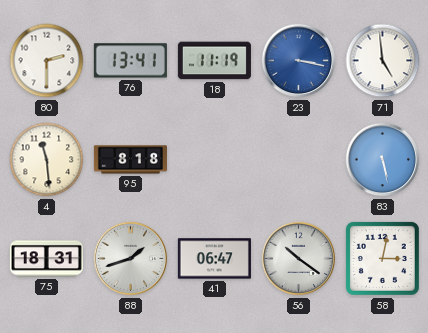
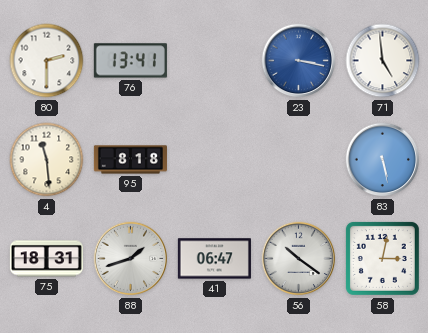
18: 11:19 -> none
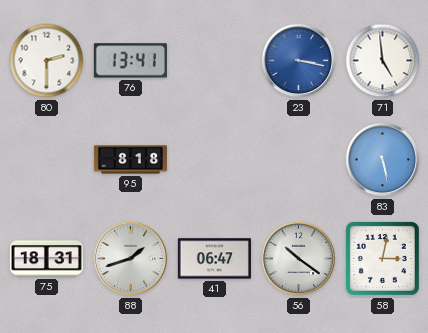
4: 11:29 -> none
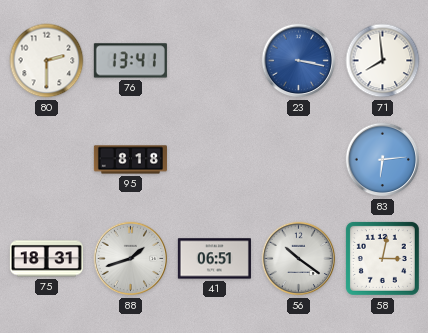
71: 4:59 -> 7:59
83: 5:28 -> 6:14
41: 06:47 -> 06:51
